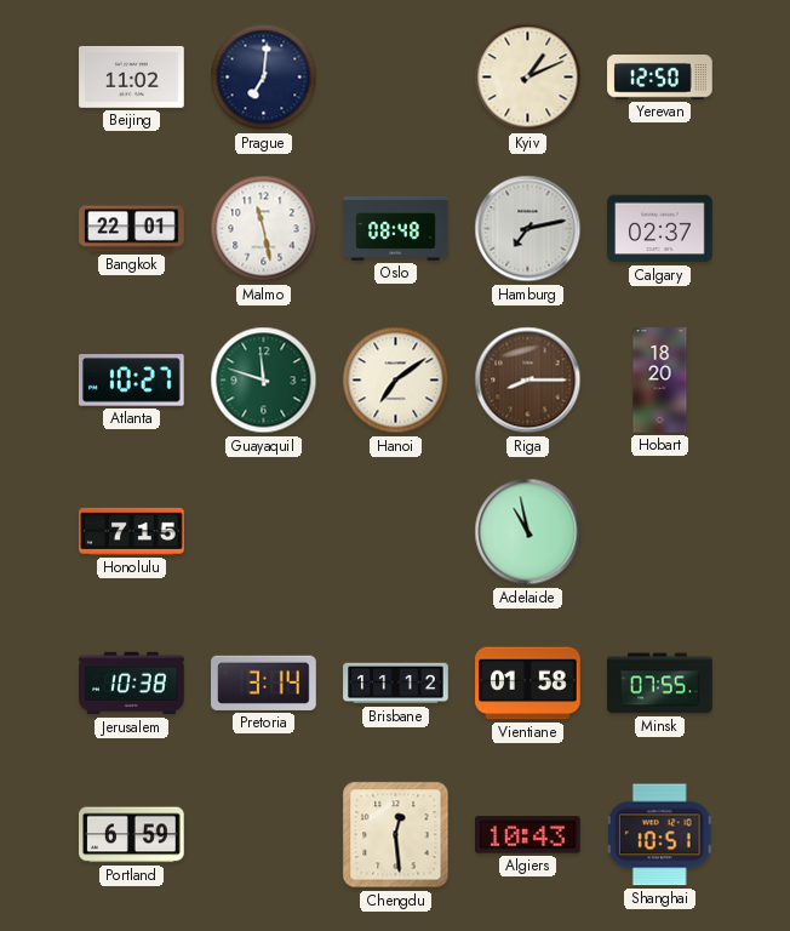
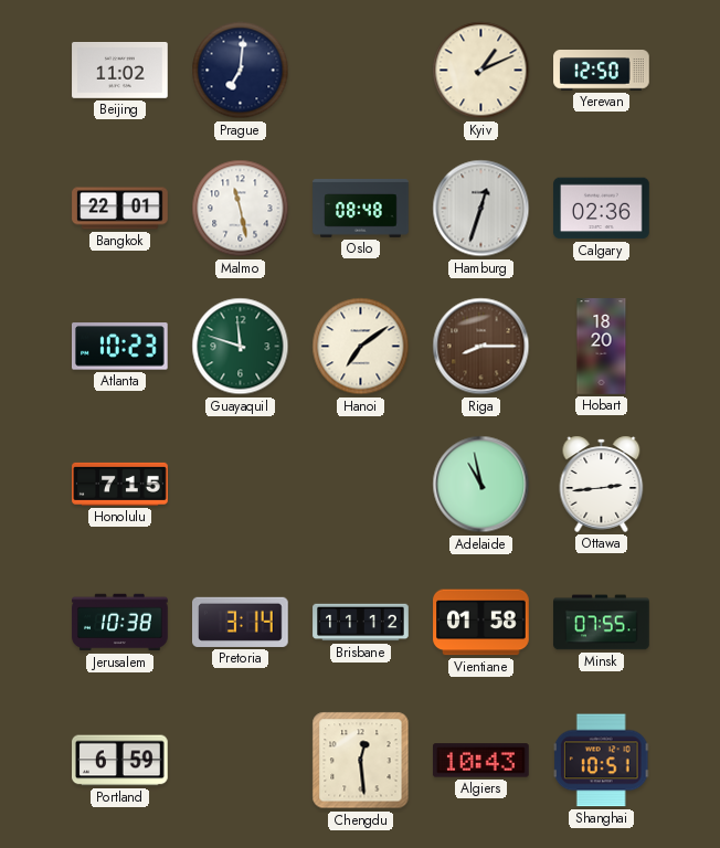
Hamburg: 7:13 -> 12:33
Calgary: 02:37 -> 02:36
Atlanta: 10:27 -> 10:23
Ottawa: none -> 2:44
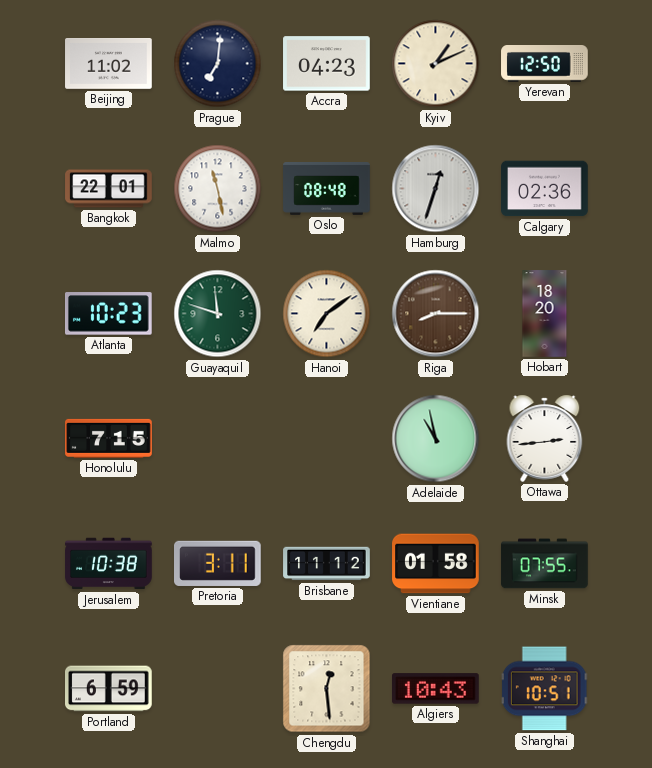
Accra: none -> 04:23
Pretoria: 3:14 -> 3:11
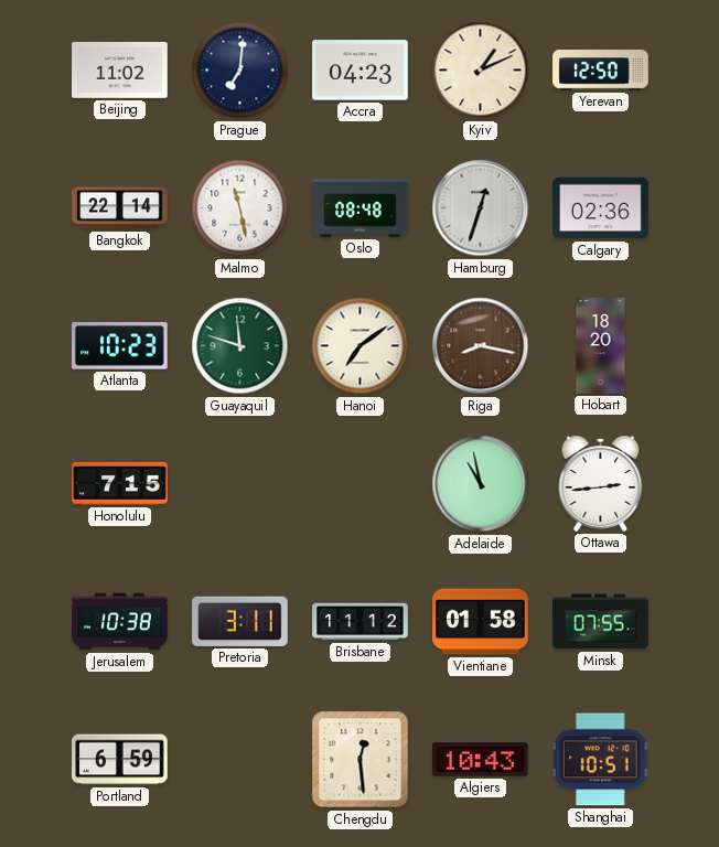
Bangkok: 22:01 -> 22:14
Riga: 8:15 -> 8:17
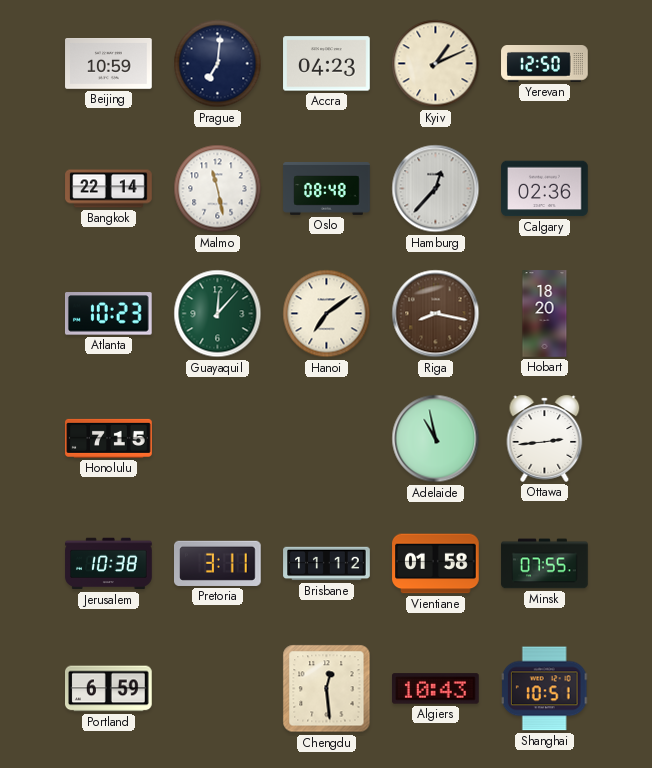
Beijing: 11:02 -> 10:59
Hamburg: 12:33 -> 12:37
Guayaquil: 11:48 -> 12:07
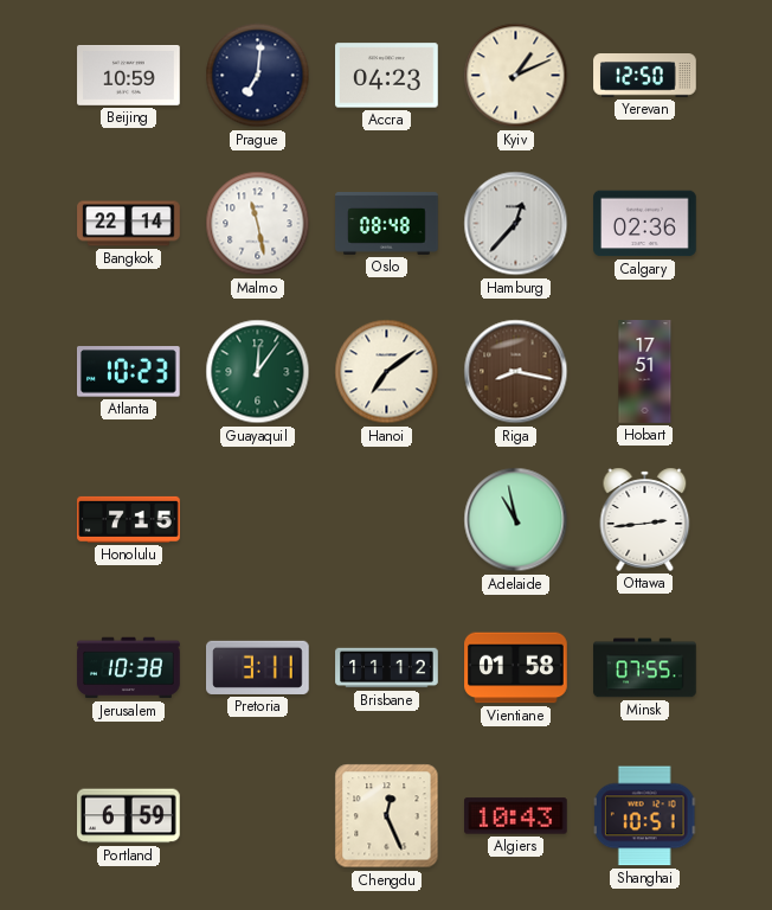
Guayaquil: 12:07 -> 12:06
Hobart: 18:20 -> 17:51
Chengdu: 12:29 -> 12:26
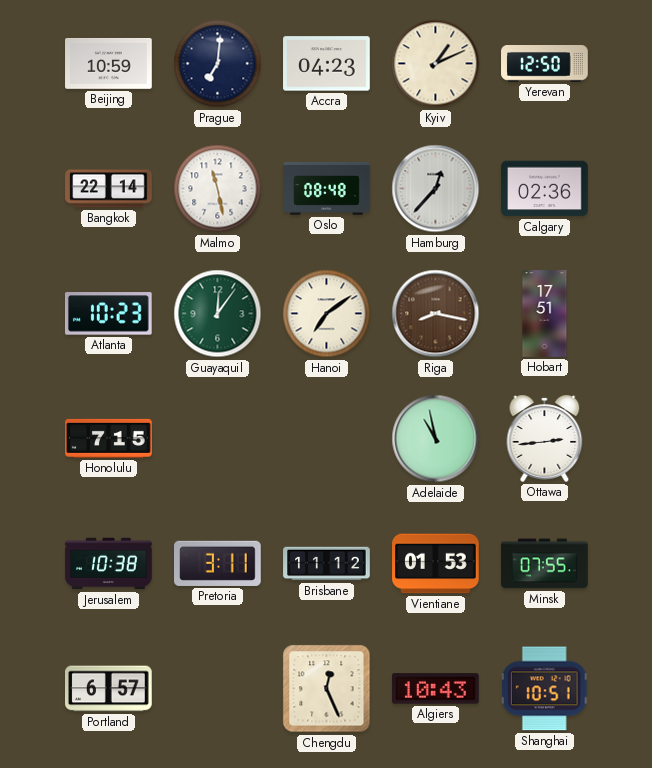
Vientiane: 01:58 -> 01:53
Portland: 6:59 -> 6:57
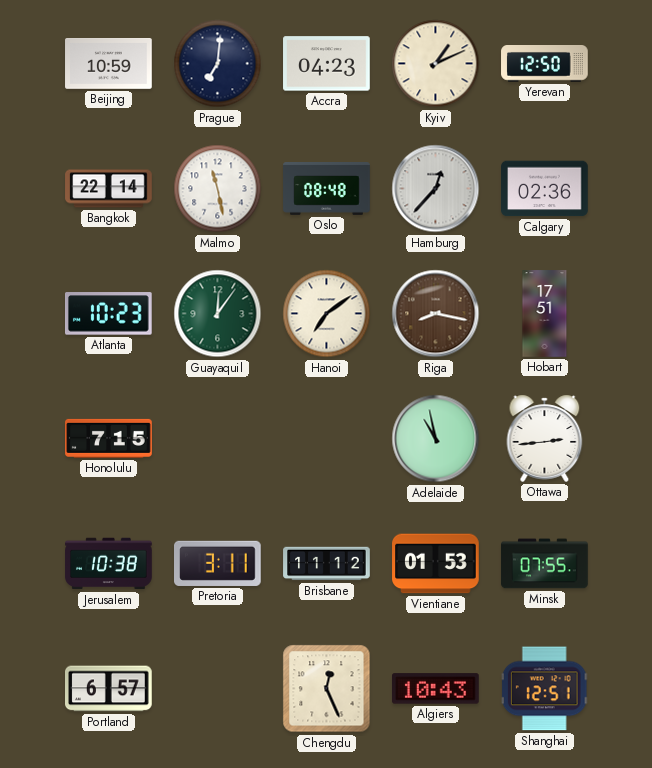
Shanghai: 10:51 -> 12:51
